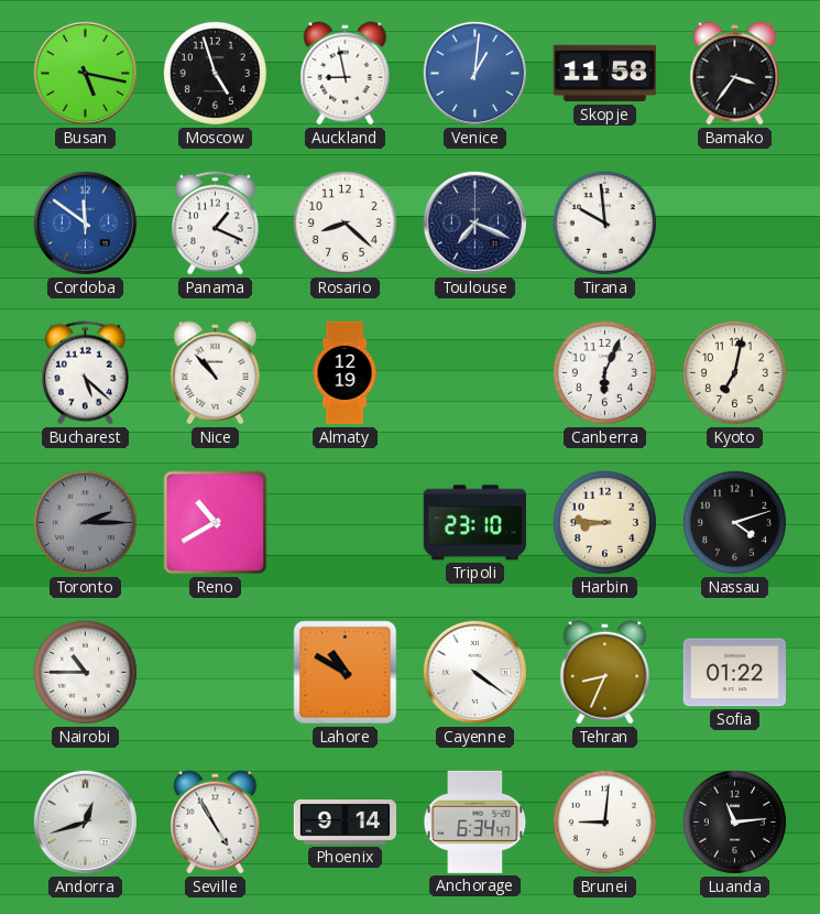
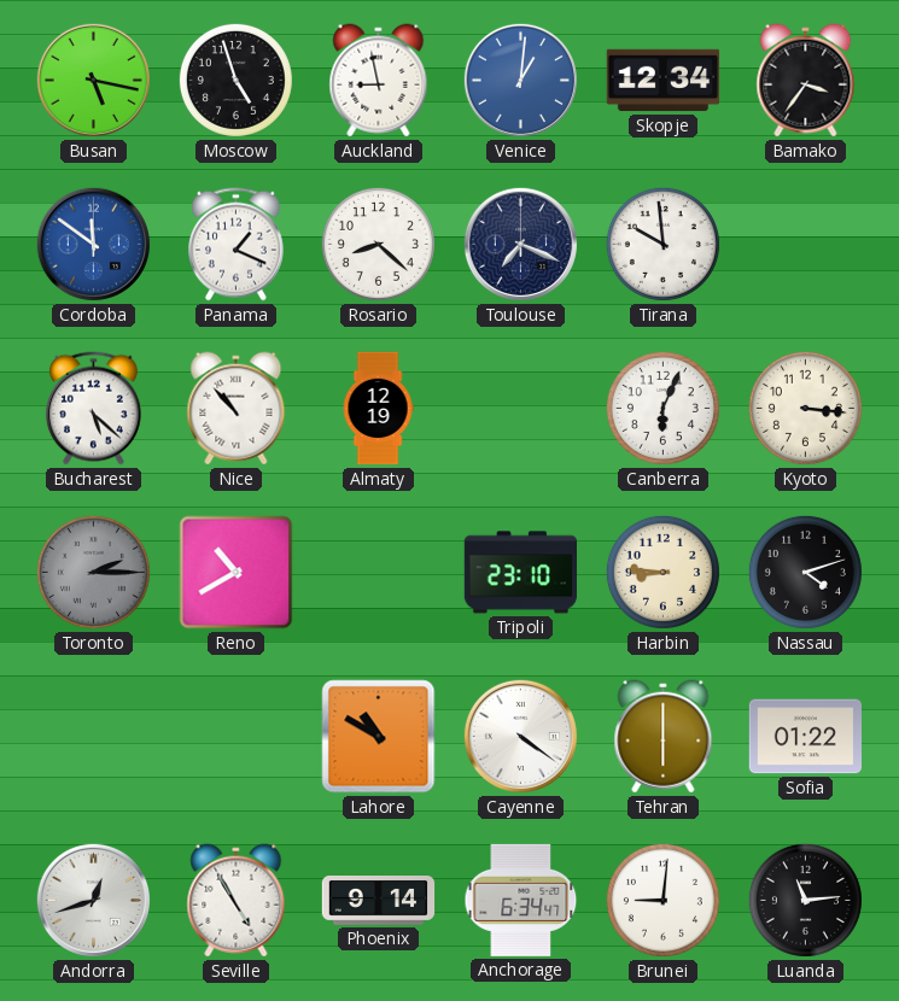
Skopje: 11:58 -> 12:34
Kyoto: 7:02 -> 3:16
Nairobi: 10:45 -> none
Tehran: 8:34 -> 6:00
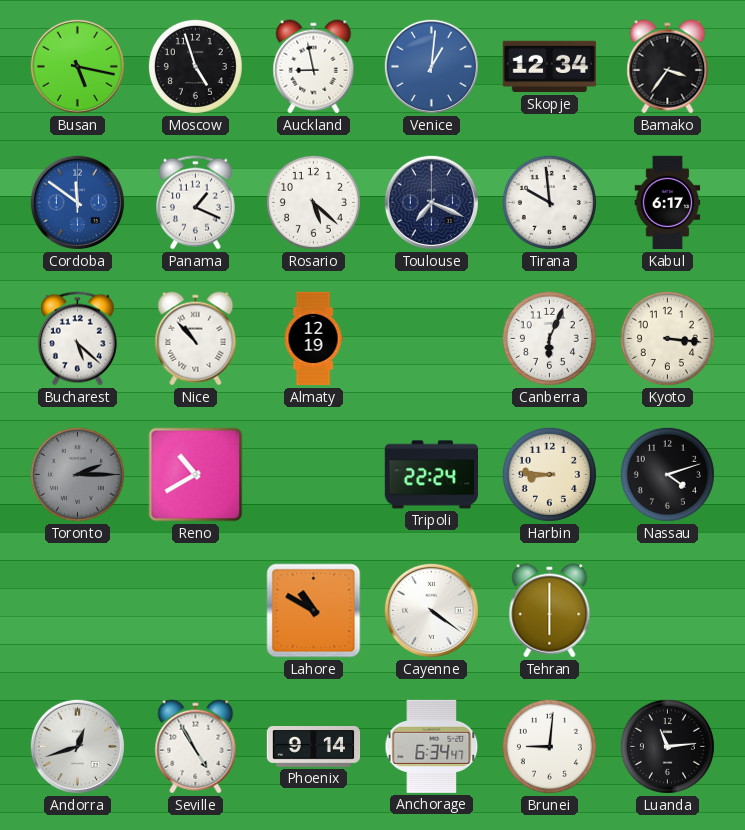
Rosario: 8:22 -> 5:22
Kabul: none -> 6:17
Tripoli: 23:10 -> 22:24
Sofia: 01:22 -> none
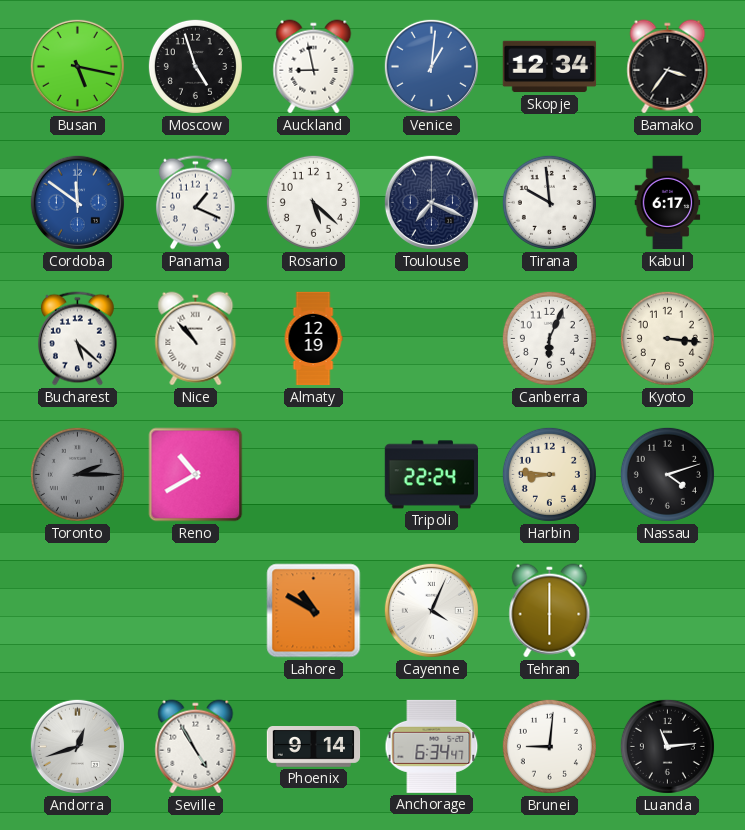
Cayenne: 4:21 -> 4:04
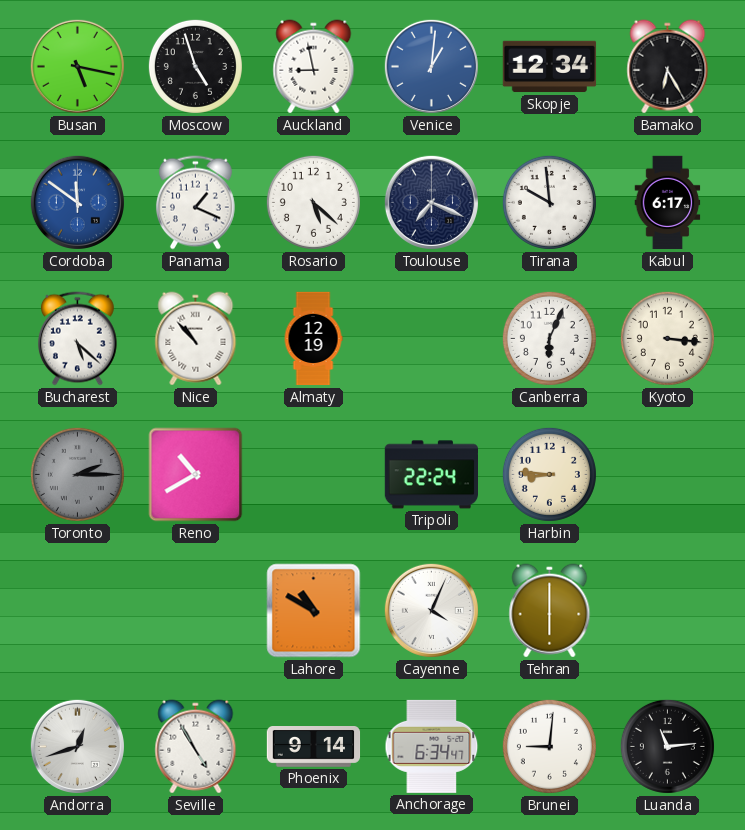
Bamako: 3:36 -> 6:25
Nassau: 4:12 -> none
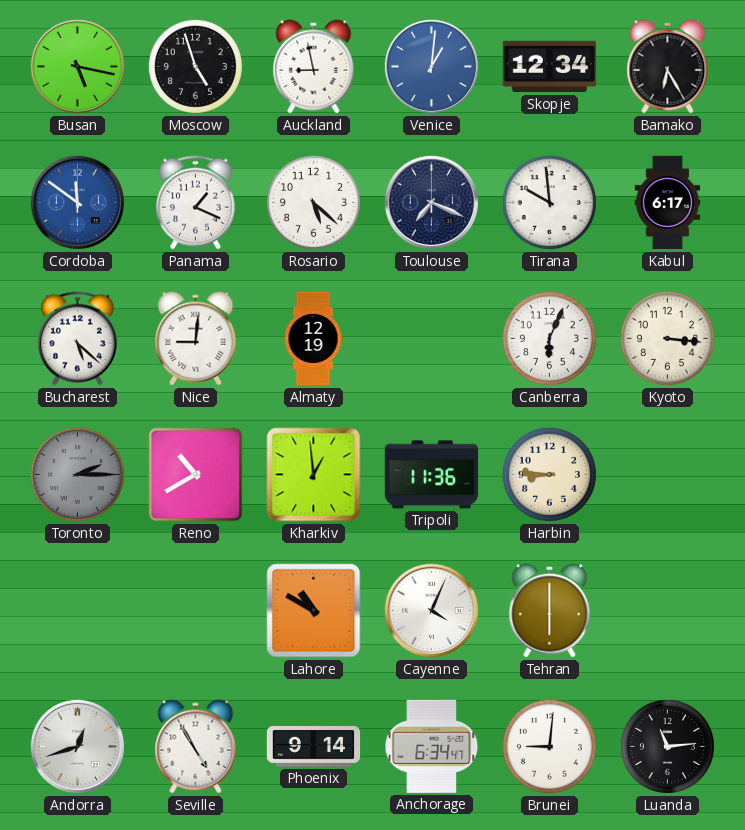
Nice: 10:53 -> 9:01
Kharkiv: none -> 12:59
Tripoli: 22:24 -> 11:36
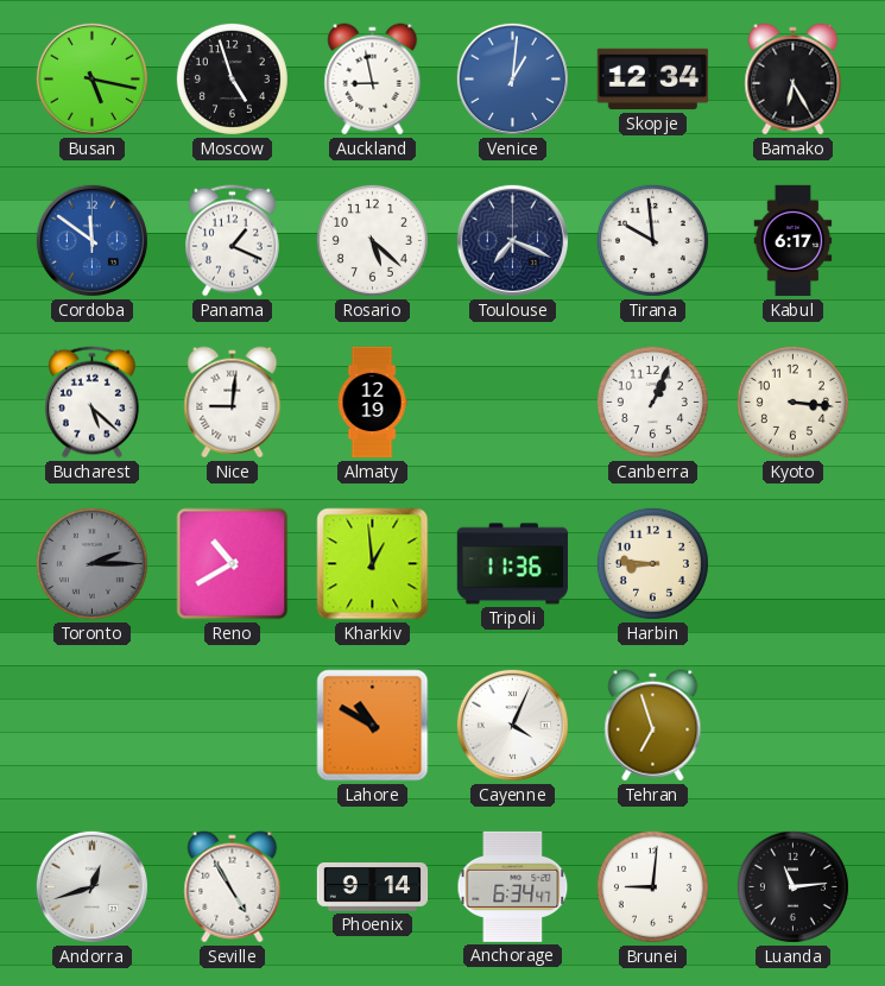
Canberra: 6:04 -> 1:04
Tehran: 6:00 -> 6:57
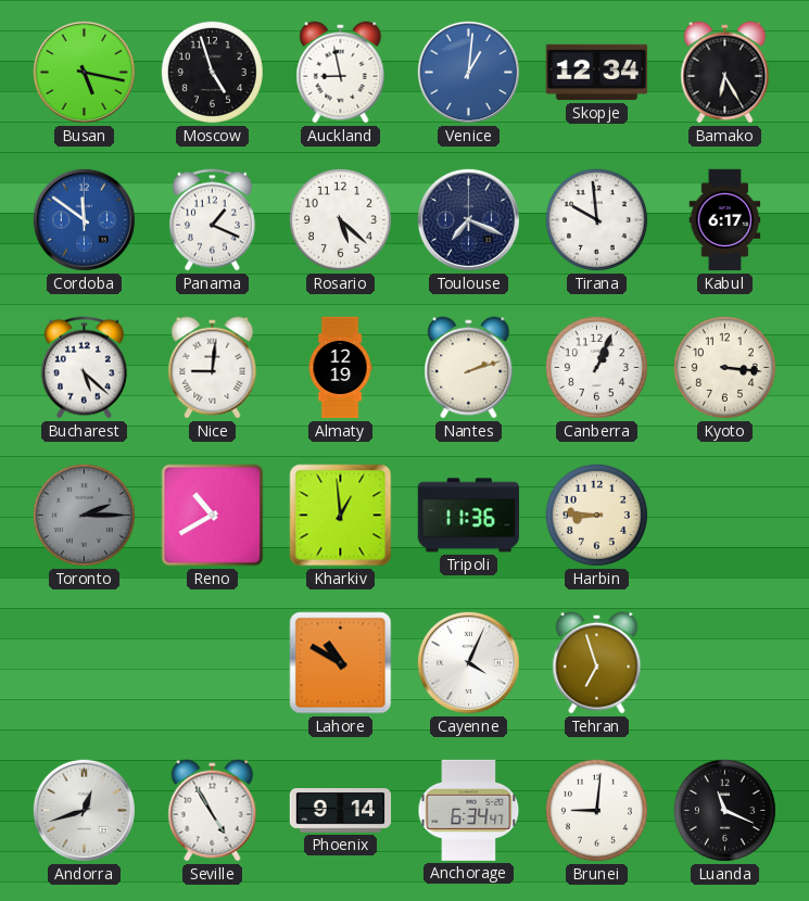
Nantes: none -> 2:12
Luanda: 11:14 -> 11:19
